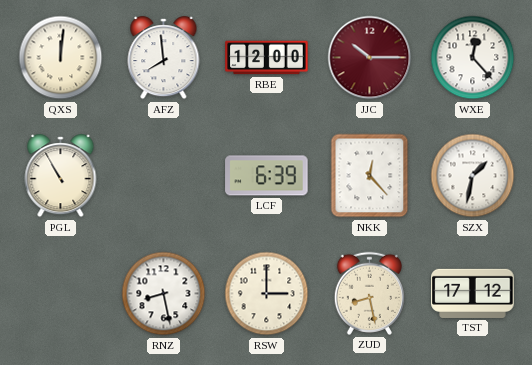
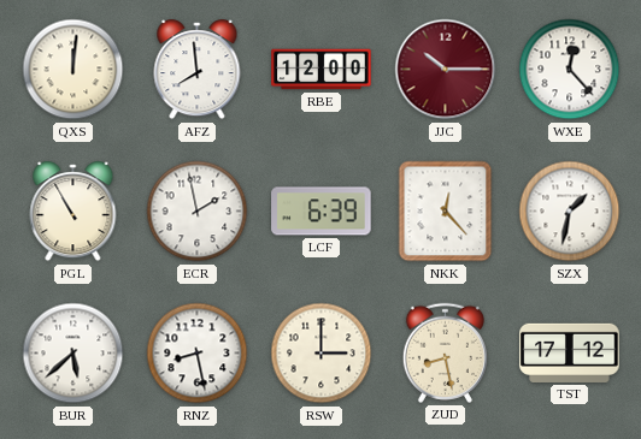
ECR: none -> 1:58
BUR: none -> 5:38
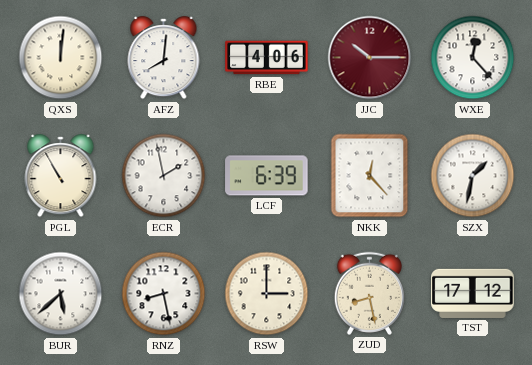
AFZ: 7:59 -> 8:01
RBE: 12:00 -> 4:06
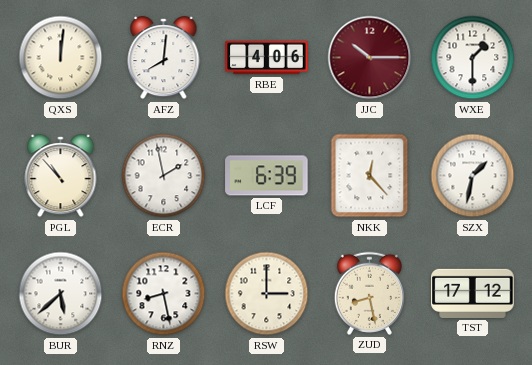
WXE: 12:23 -> 1:30
PGL: 10:55 -> 10:53
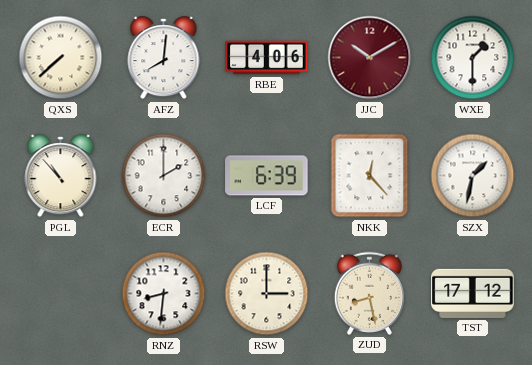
QXS: 12:01 -> 7:38
JJC: 10:15 -> 10:10
ECR: 1:58 -> 2:00
BUR: 5:38 -> none
RNZ: 8:28 -> 8:31
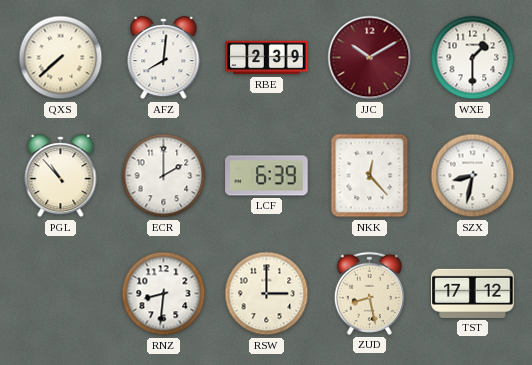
RBE: 4:06 -> 2:39
SZX: 1:32 -> 8:32
